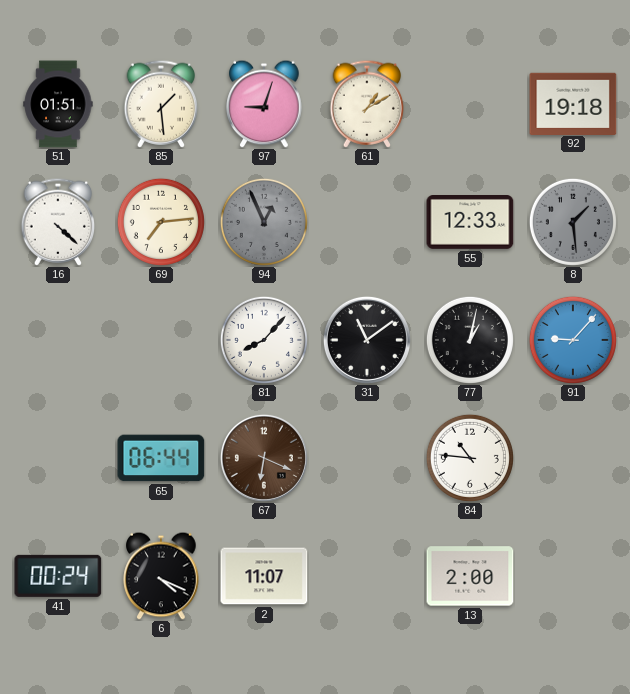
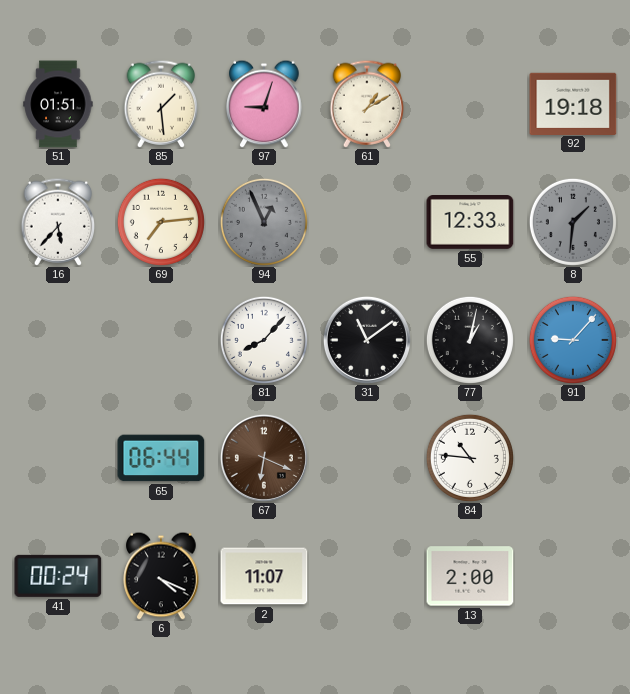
16: 4:22 -> 5:37
8: 1:29 -> 1:31
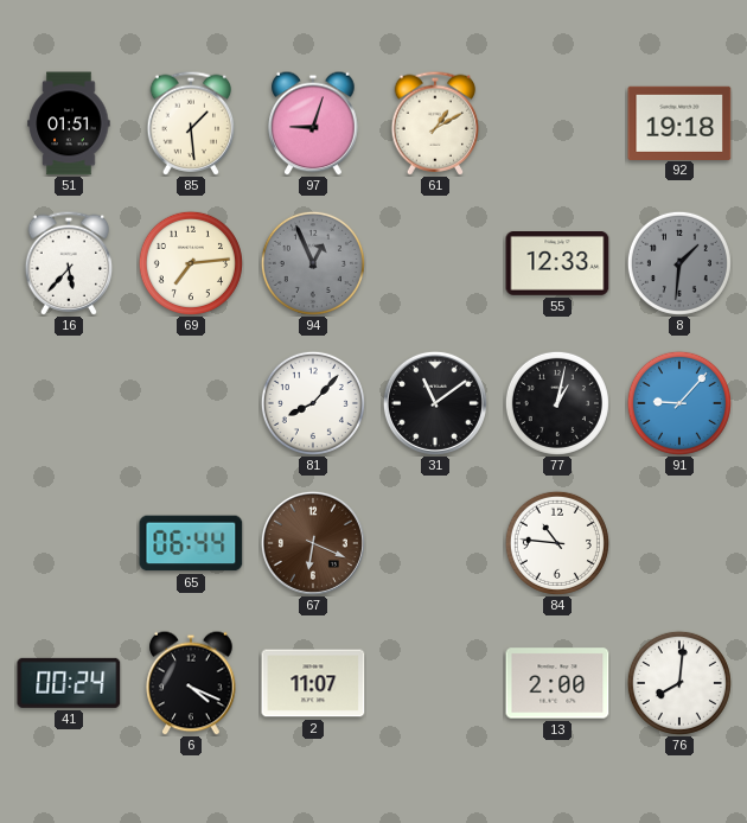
76: none -> 8:01
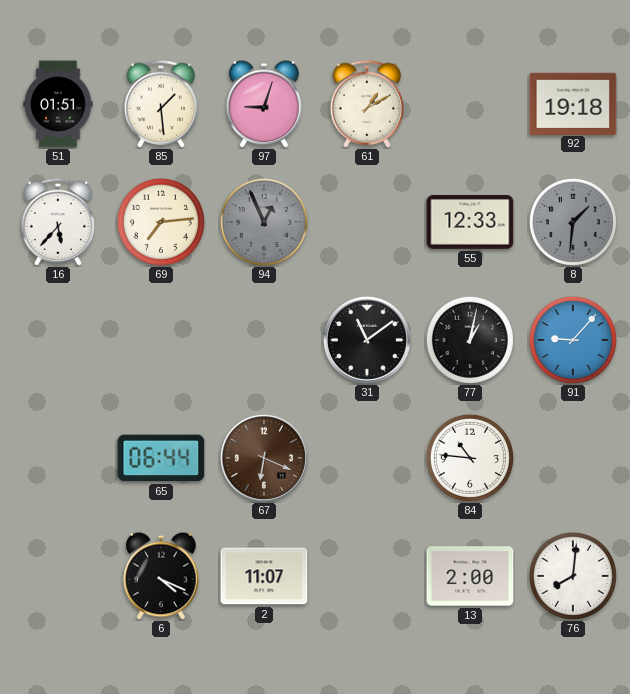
81: 8:07 -> none
41: 00:24 -> none
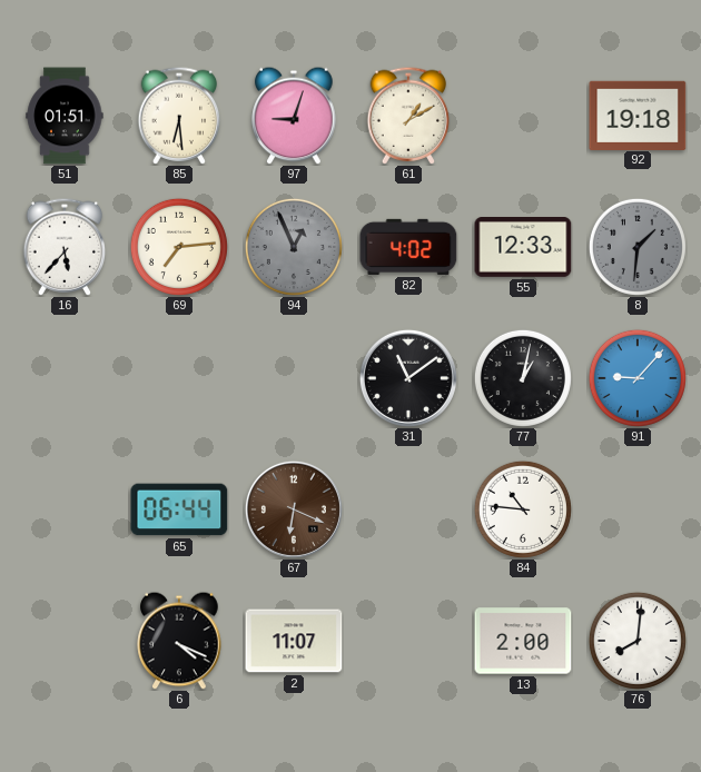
85: 1:29 -> 6:29
82: none -> 4:02
